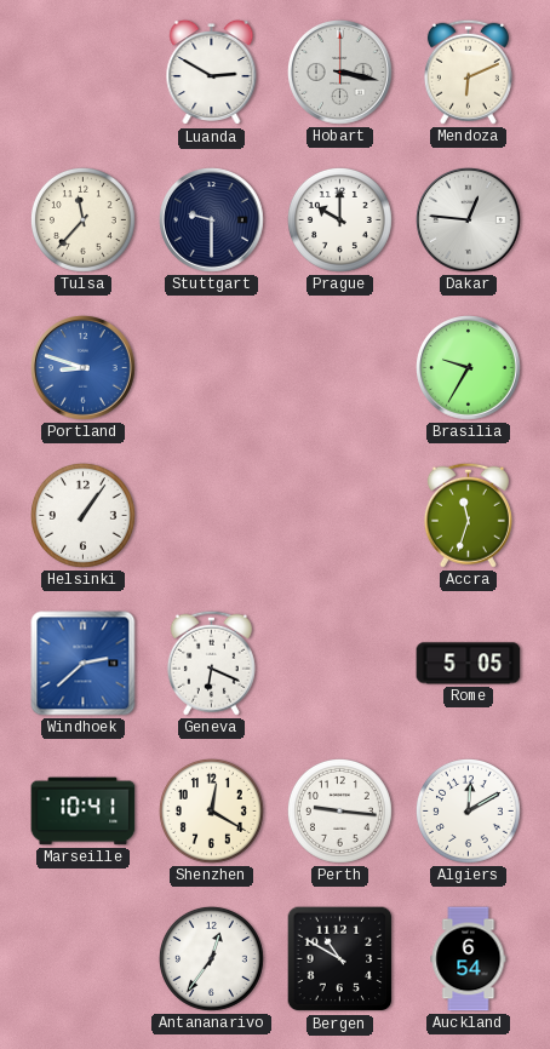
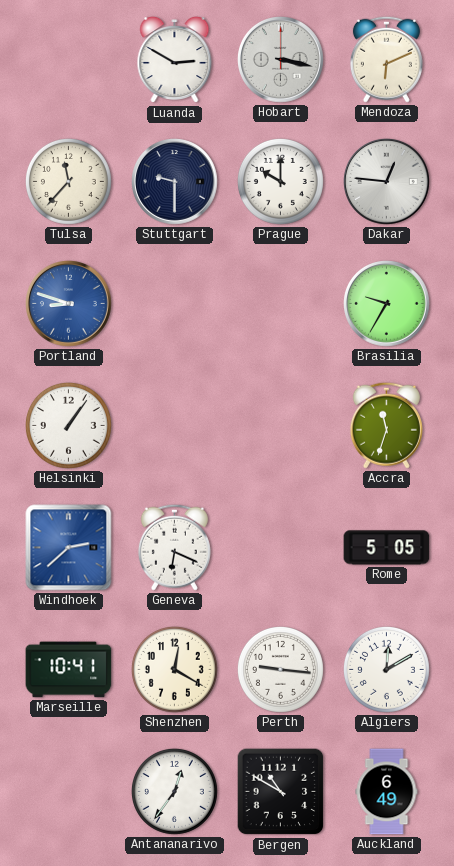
Auckland: 6:54 -> 6:49
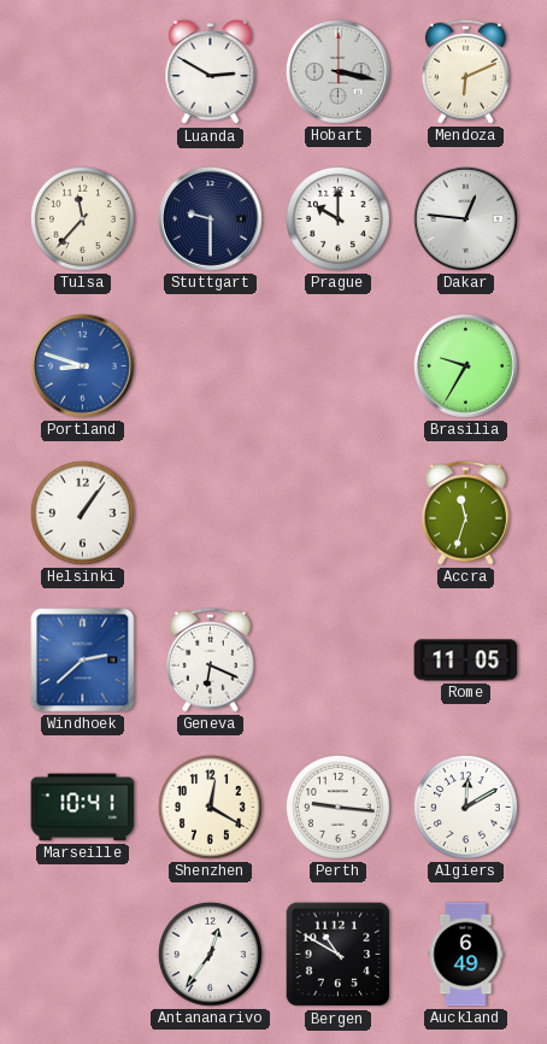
Rome: 5:05 -> 11:05
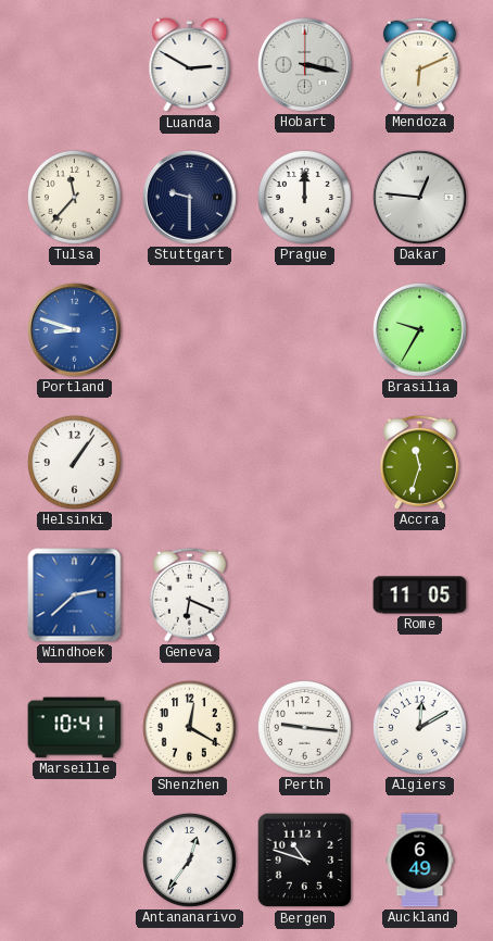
Prague: 10:00 -> 12:00
Bergen: 10:50 -> 10:48
